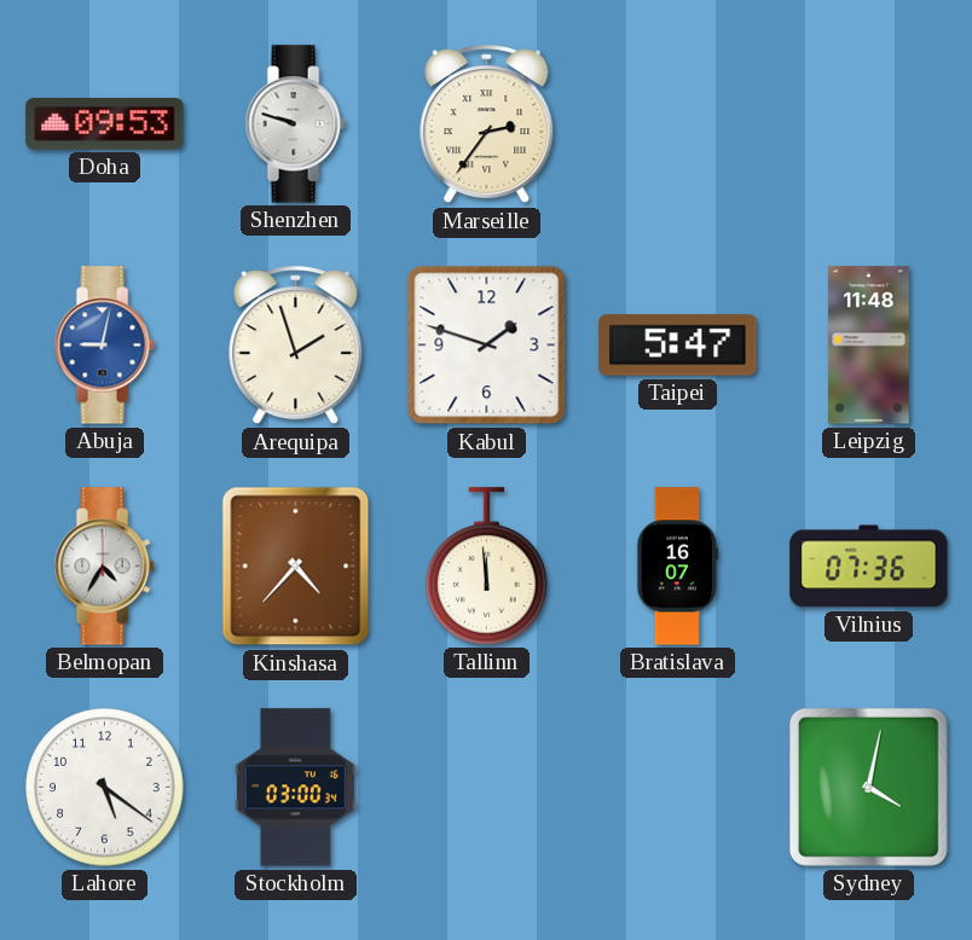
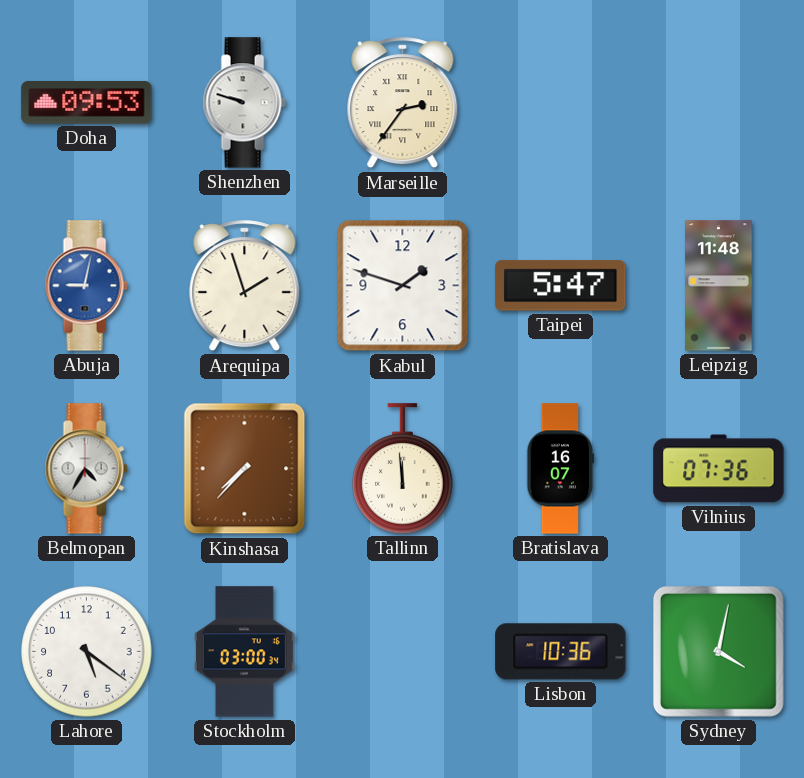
Kinshasa: 4:37 -> 7:37
Lisbon: none -> 10:36
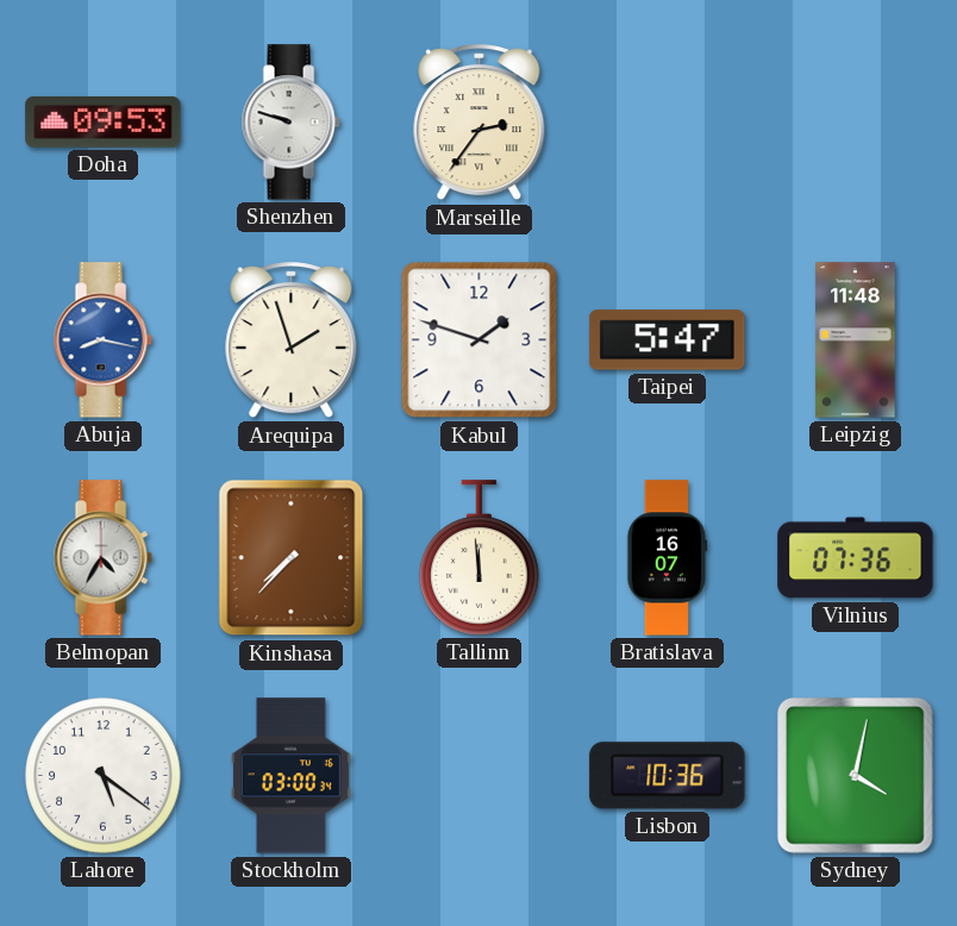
Abuja: 9:02 -> 8:17
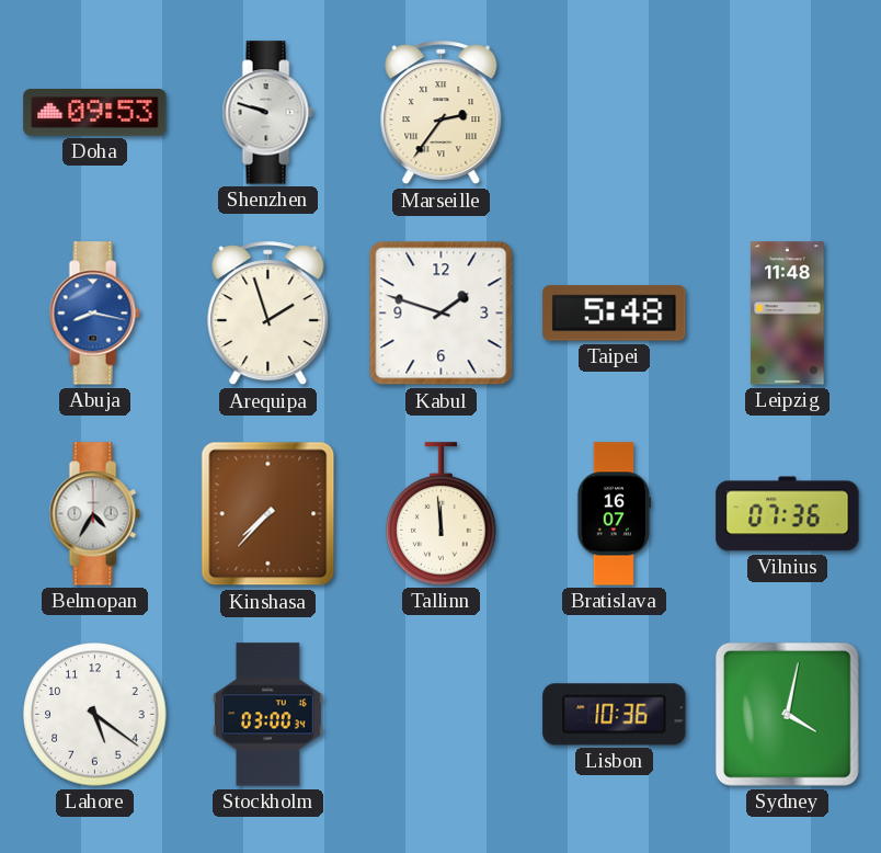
Taipei: 5:47 -> 5:48
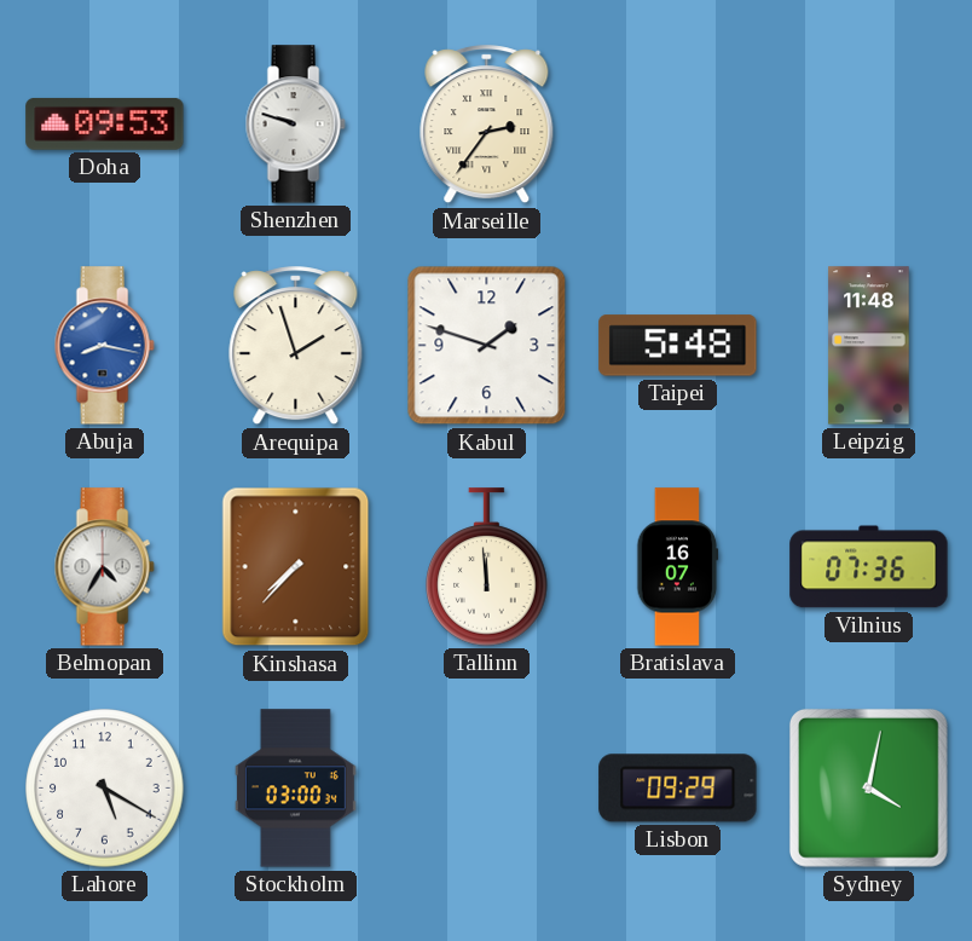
Lahore: 5:21 -> 5:20
Lisbon: 10:36 -> 09:29
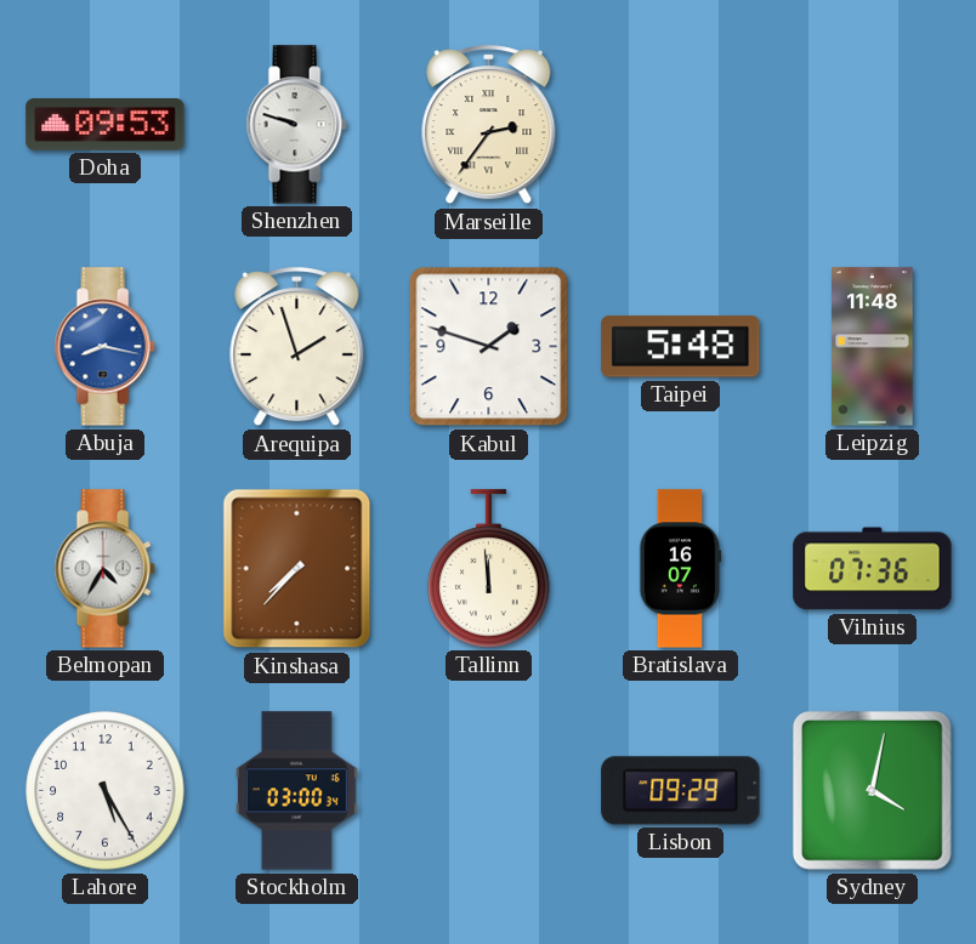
Lahore: 5:20 -> 5:25
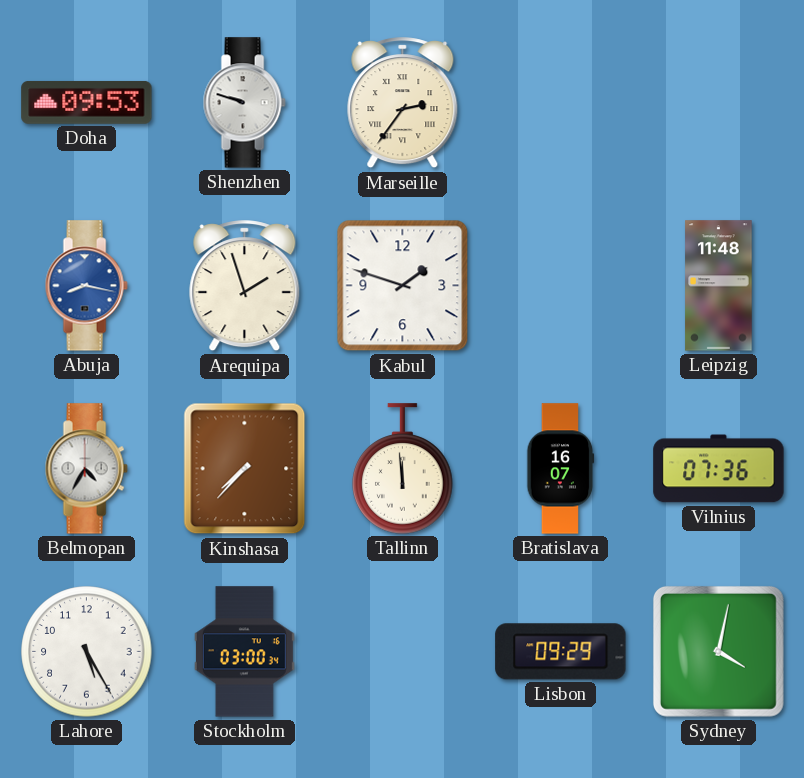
Taipei: 5:48 -> none
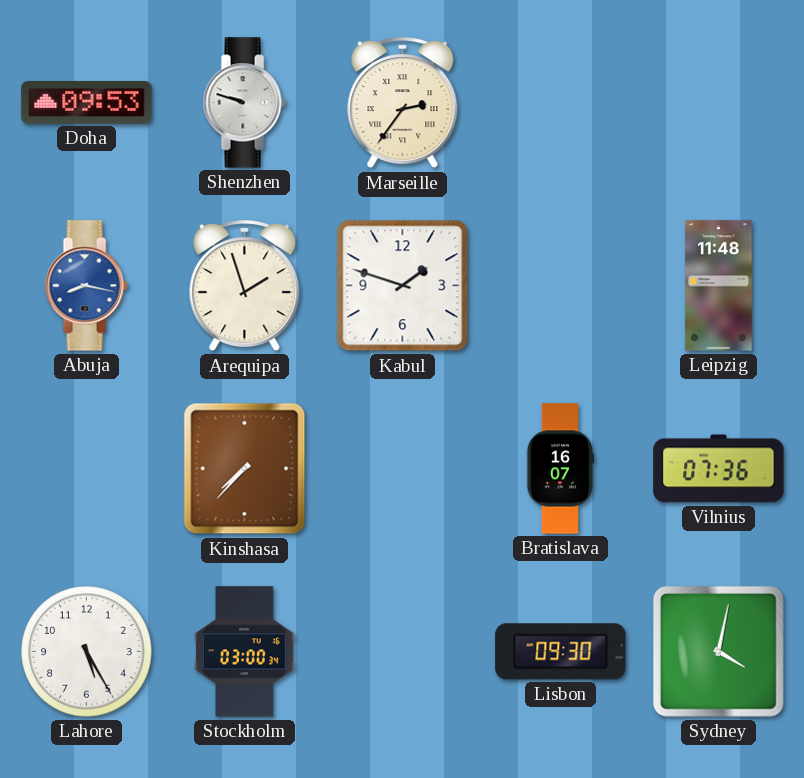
Belmopan: 4:35 -> none
Tallinn: 11:59 -> none
Lisbon: 09:29 -> 09:30
